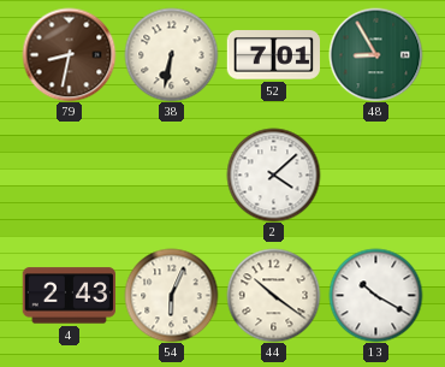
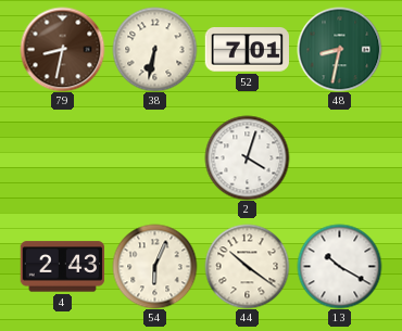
48: 8:55 -> 8:32
2: 4:08 -> 4:03
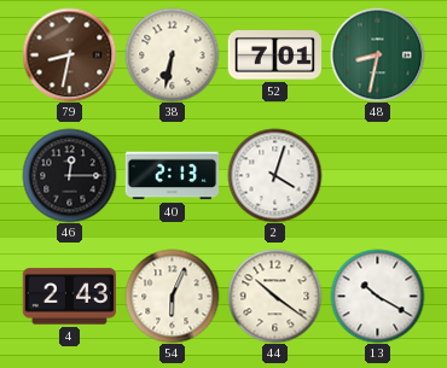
46: none -> 12:15
40: none -> 2:13
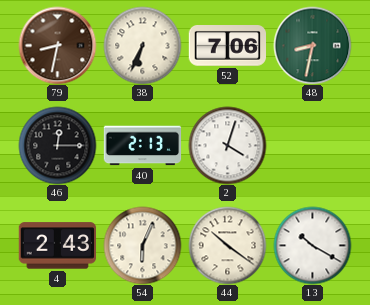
38: 6:32 -> 6:34
52: 7:01 -> 7:06
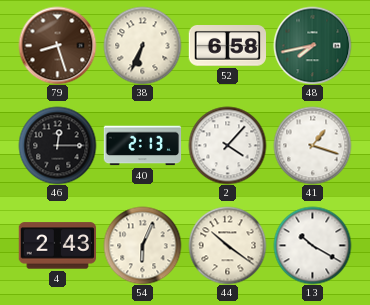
79: 8:32 -> 8:27
52: 7:06 -> 6:58
48: 8:32 -> 7:43
2: 4:03 -> 4:07
41: none -> 1:18
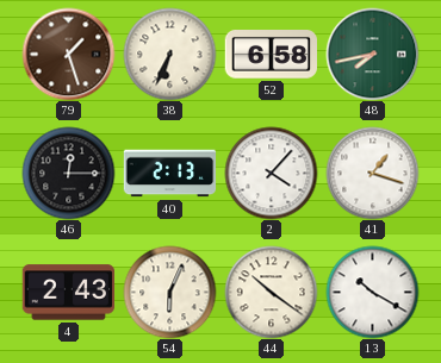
79: 8:27 -> 1:27
